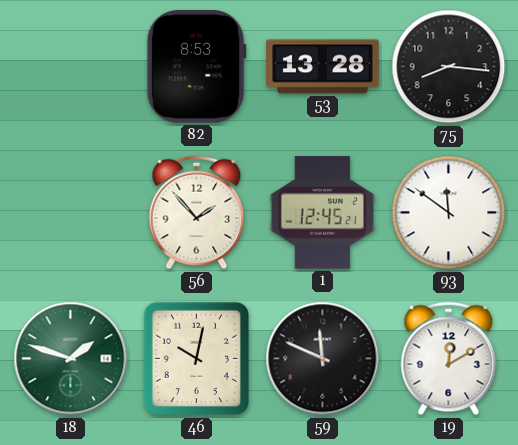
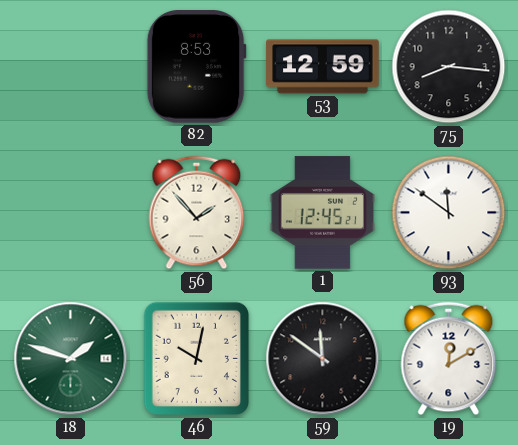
53: 13:28 -> 12:59
59: 11:49 -> 11:51
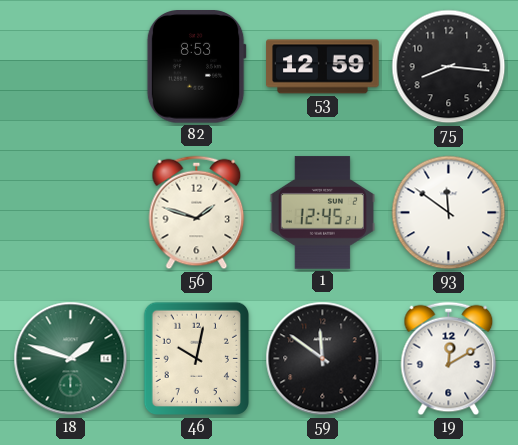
56: 1:53 -> 1:48
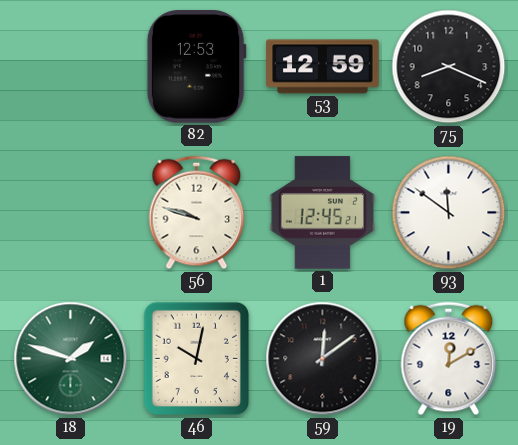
82: 8:53 -> 12:53
75: 8:16 -> 8:19
56: 1:48 -> 9:48
59: 11:51 -> 12:09
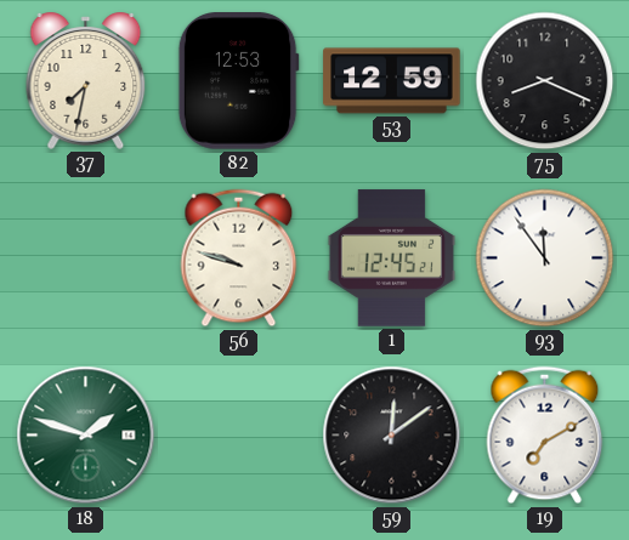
37: none -> 7:32
93: 11:51 -> 11:54
46: 10:02 -> none
19: 12:10 -> 7:10
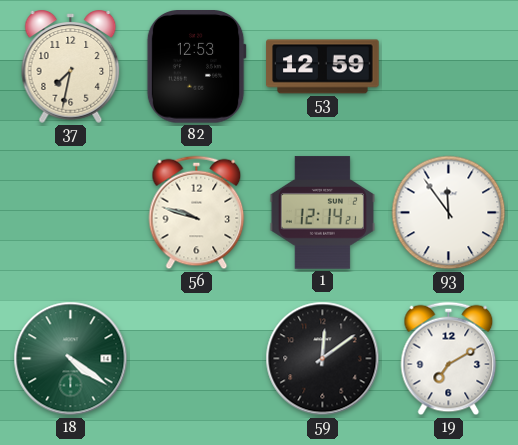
75: 8:19 -> none
1: 12:45 -> 12:14
18: 1:48 -> 4:21
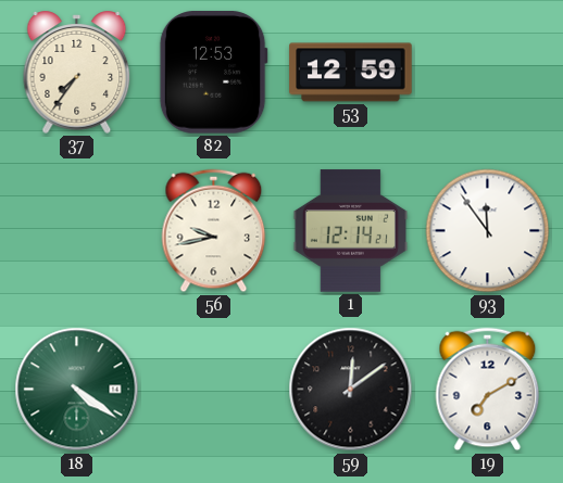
37: 7:32 -> 7:36
56: 9:48 -> 9:43
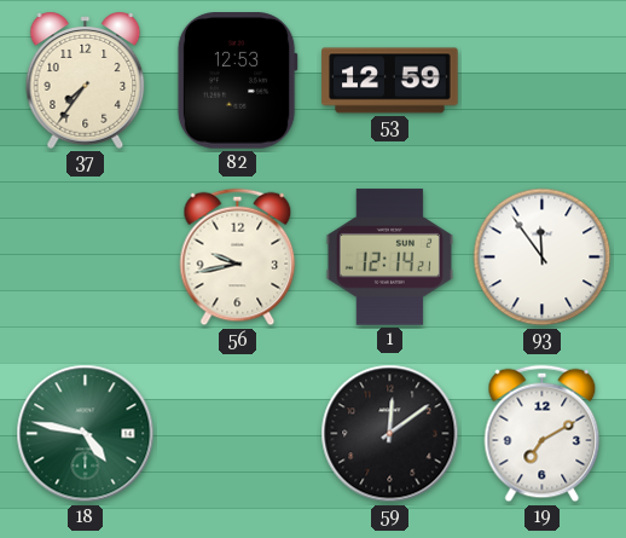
18: 4:21 -> 4:47
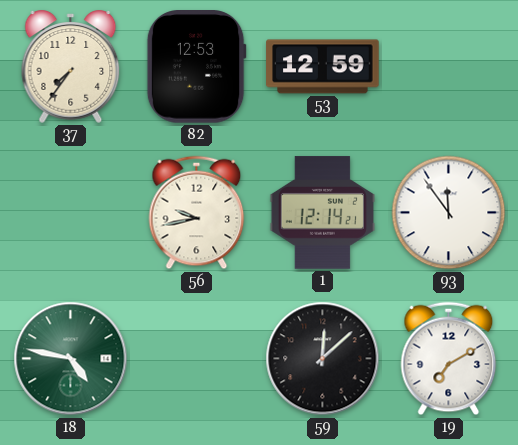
59: 12:09 -> 12:08
